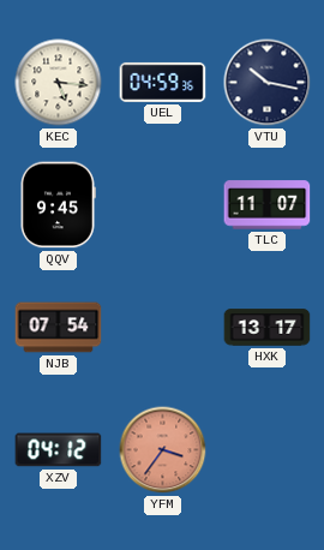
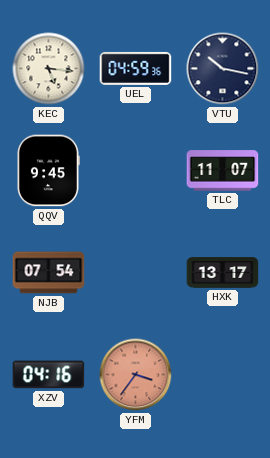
XZV: 04:12 -> 04:16
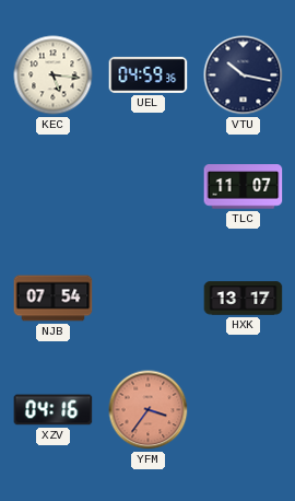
QQV: 9:45 -> none
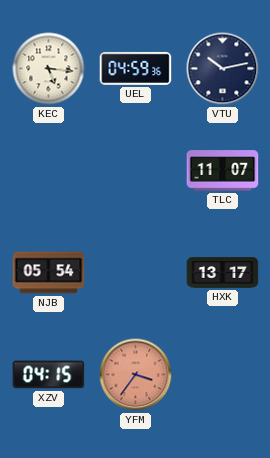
VTU: 10:17 -> 10:13
NJB: 07:54 -> 05:54
XZV: 04:16 -> 04:15
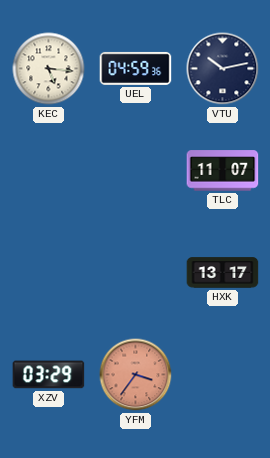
NJB: 05:54 -> none
XZV: 04:15 -> 03:29
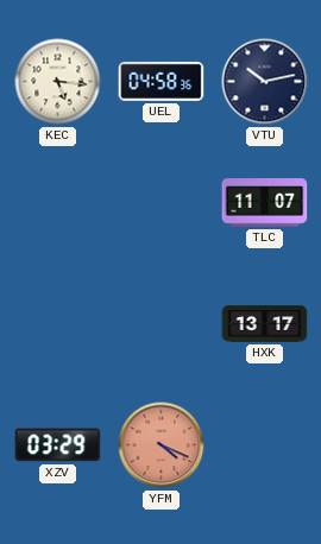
UEL: 04:59 -> 04:58
YFM: 3:36 -> 4:19
